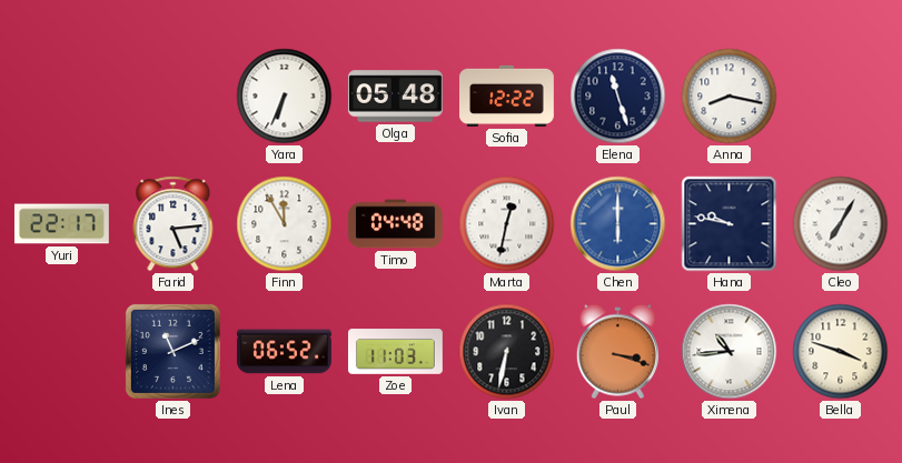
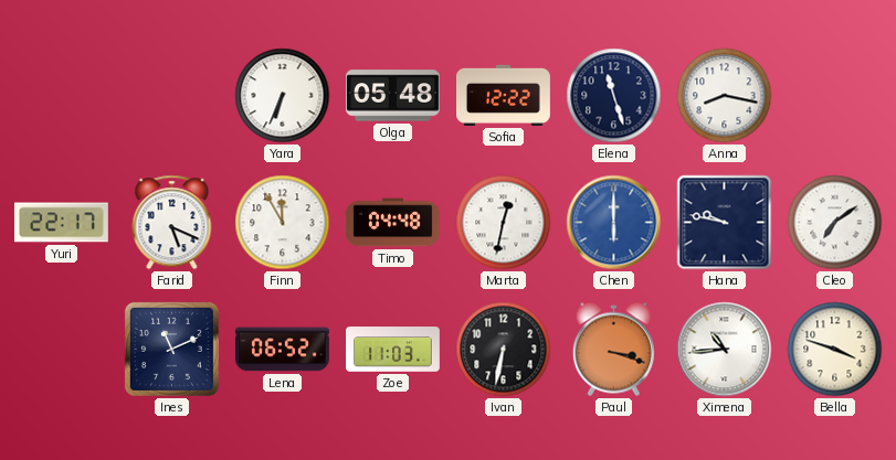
Farid: 5:14 -> 5:19
Cleo: 7:05 -> 7:09
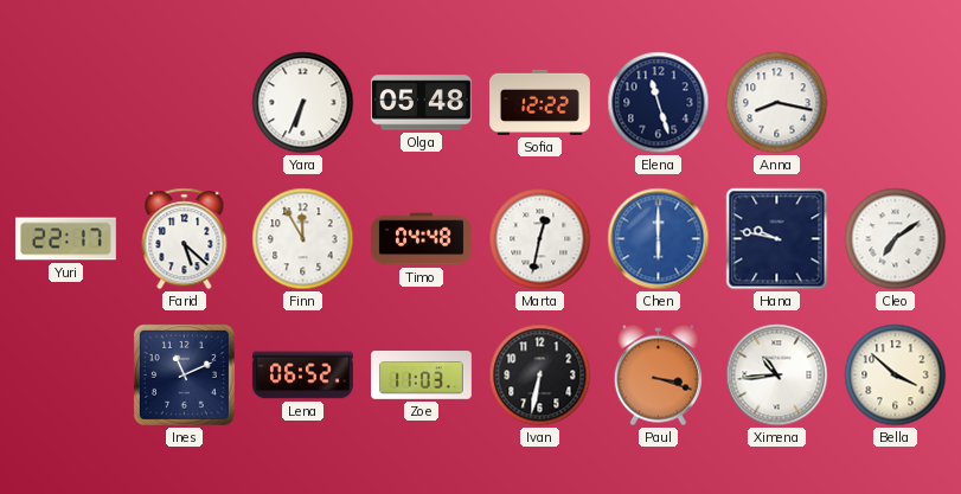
Farid: 5:19 -> 5:22
Bella: 3:48 -> 3:52
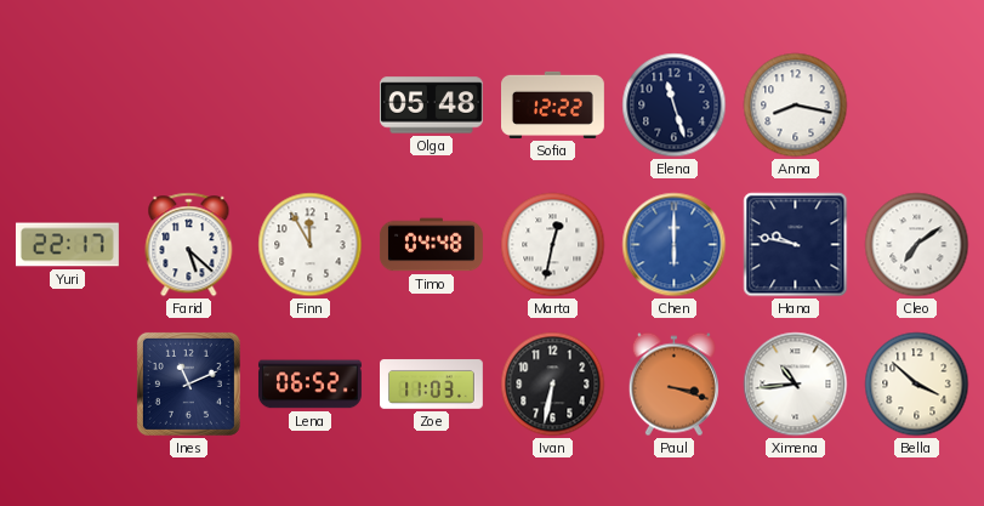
Yara: 6:34 -> none
